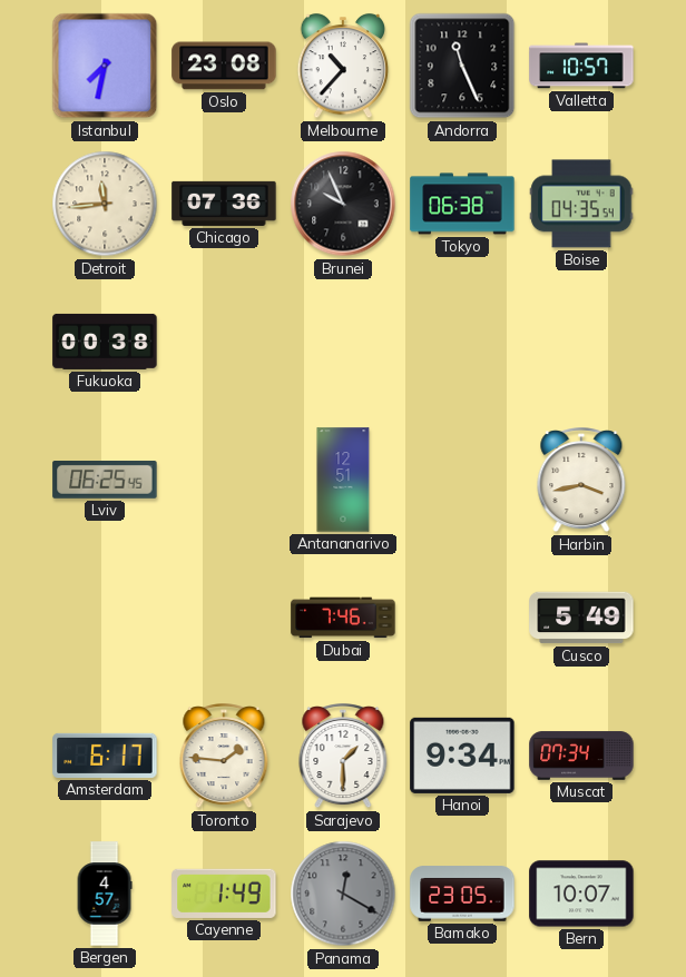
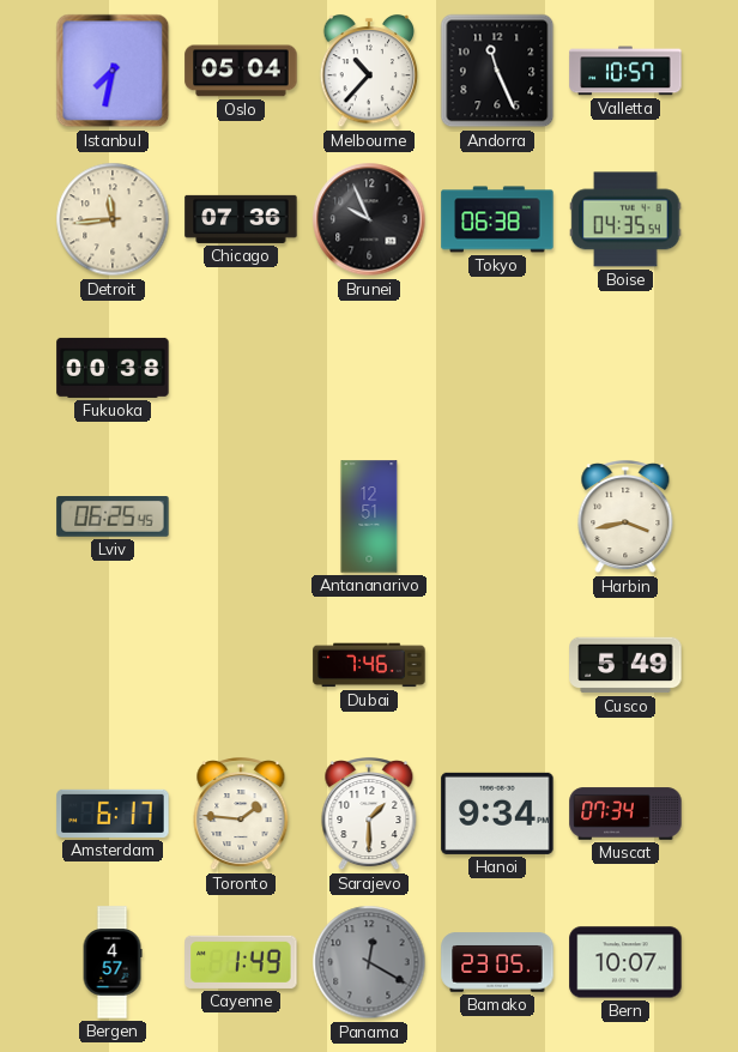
Oslo: 23:08 -> 05:04
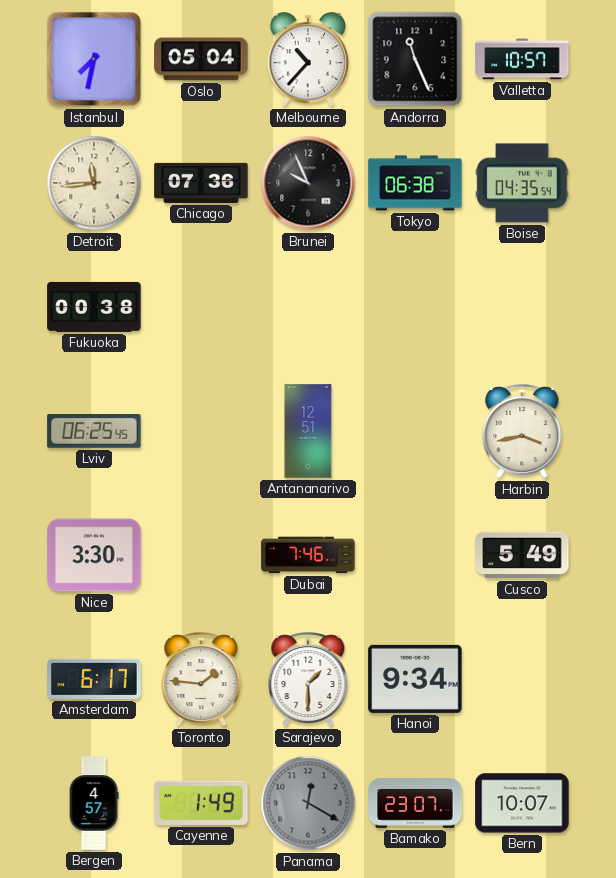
Nice: none -> 3:30
Muscat: 07:34 -> none
Bamako: 23:05 -> 23:07
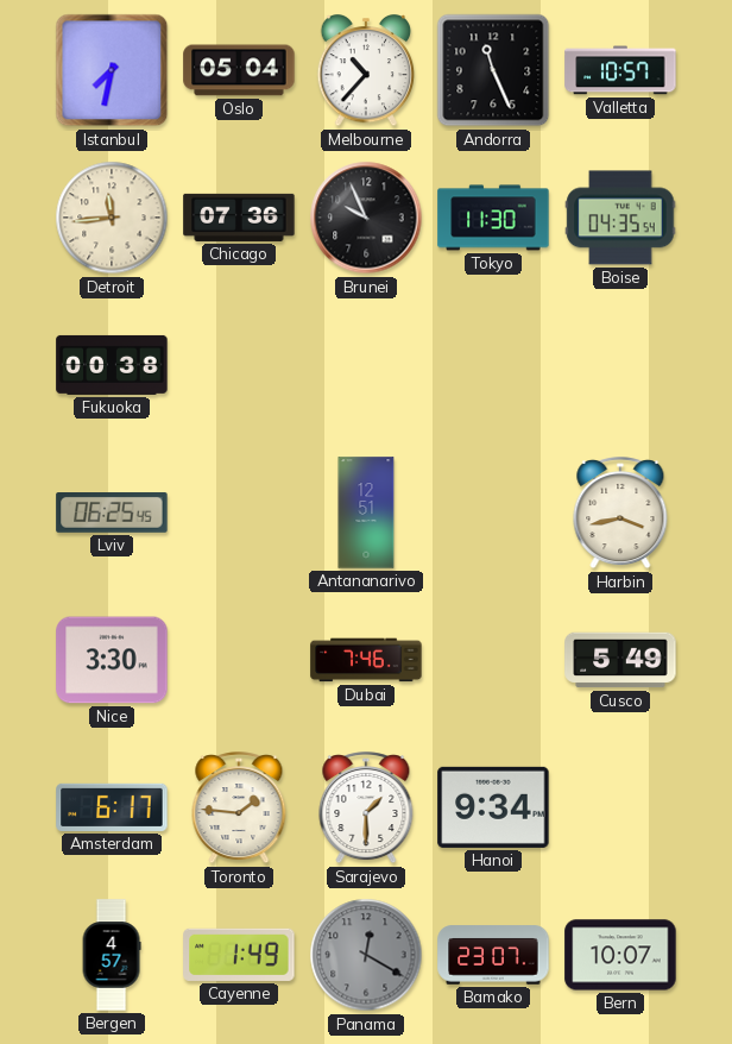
Tokyo: 06:38 -> 11:30
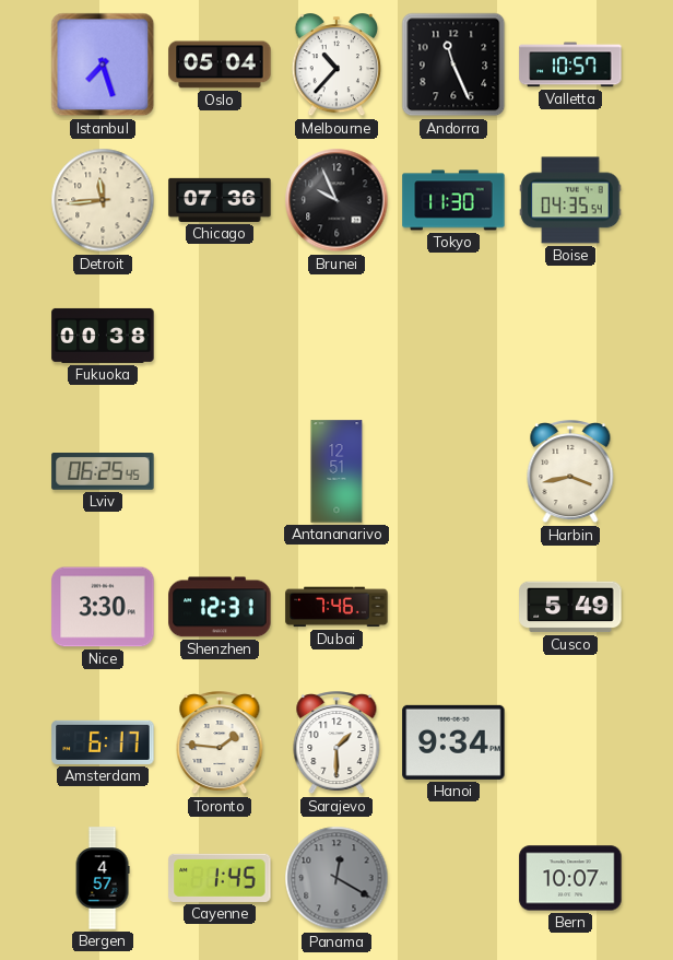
Istanbul: 7:32 -> 7:27
Shenzhen: none -> 12:31
Cayenne: 1:49 -> 1:45
Bamako: 23:07 -> none
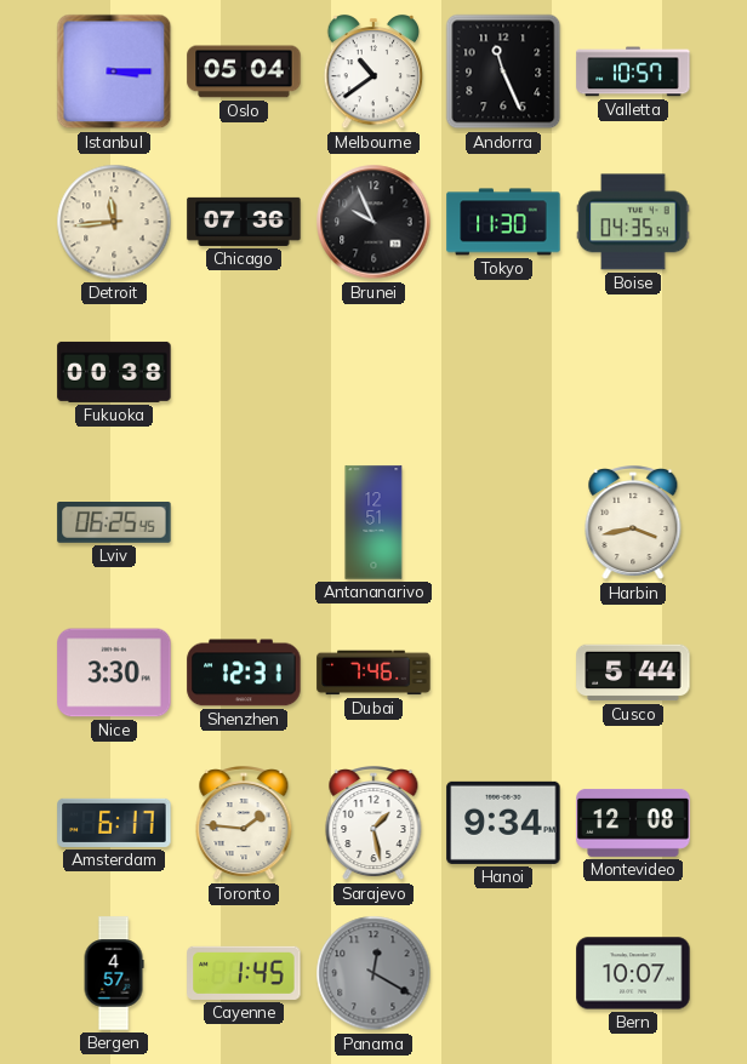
Istanbul: 7:27 -> 3:15
Melbourne: 10:37 -> 10:39
Cusco: 5:49 -> 5:44
Sarajevo: 1:30 -> 1:28
Montevideo: none -> 12:08
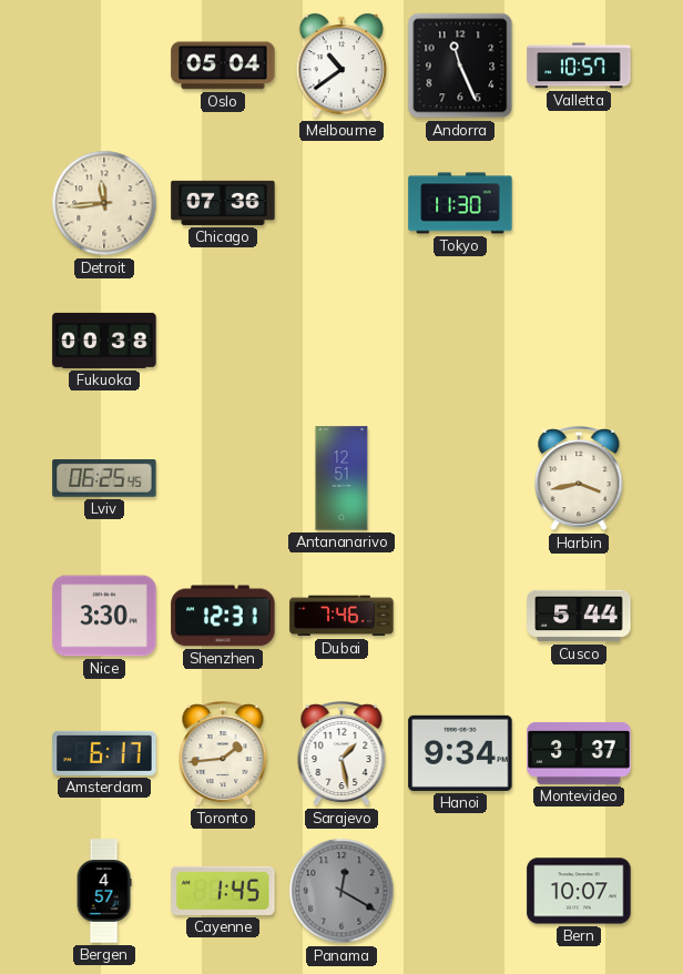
Istanbul: 3:15 -> none
Brunei: 9:56 -> none
Boise: 04:35 -> none
Toronto: 1:46 -> 1:44
Montevideo: 12:08 -> 3:37
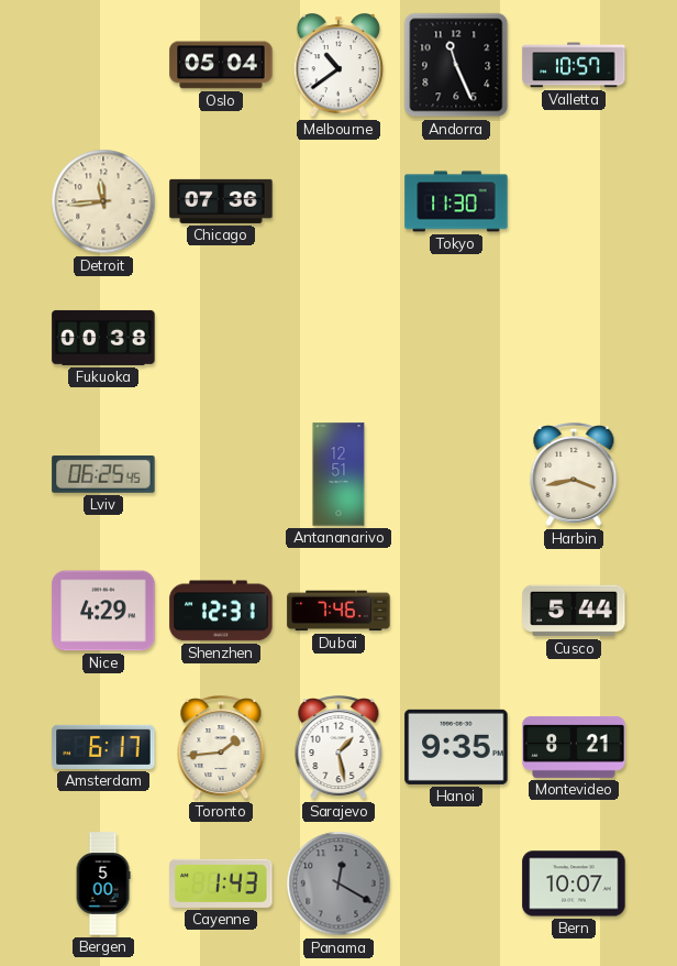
Nice: 3:30 -> 4:29
Hanoi: 9:34 -> 9:35
Montevideo: 3:37 -> 8:21
Bergen: 4:57 -> 5:00
Cayenne: 1:45 -> 1:43
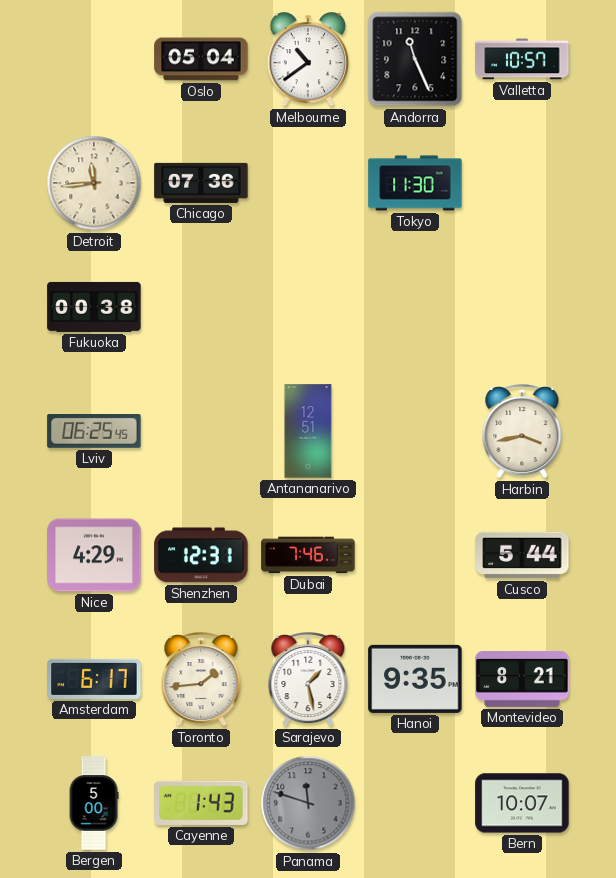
Panama: 12:20 -> 11:48
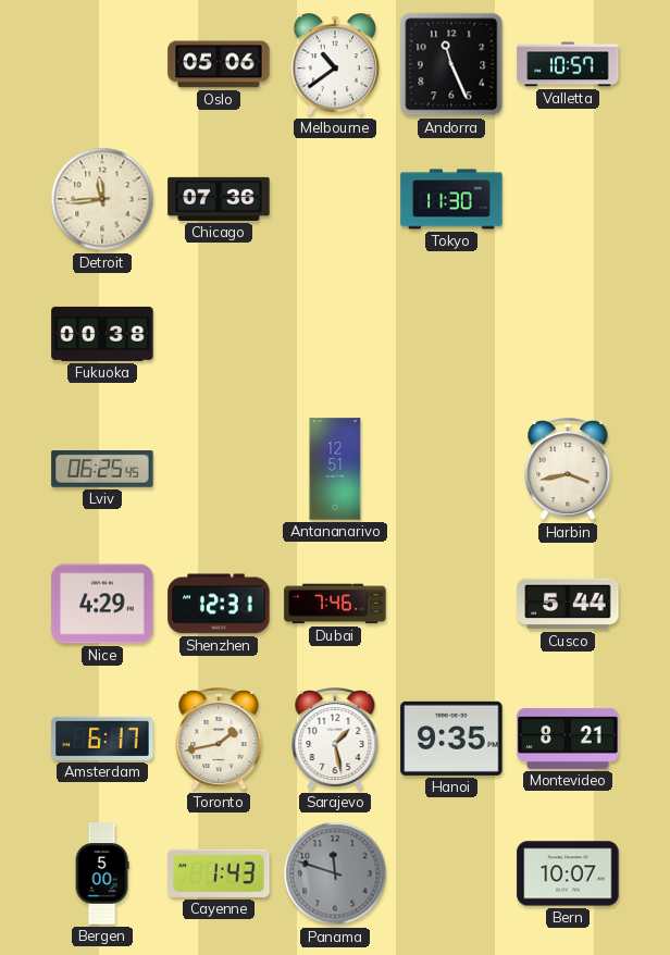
Oslo: 05:04 -> 05:06
Toronto: 1:44 -> 1:43
